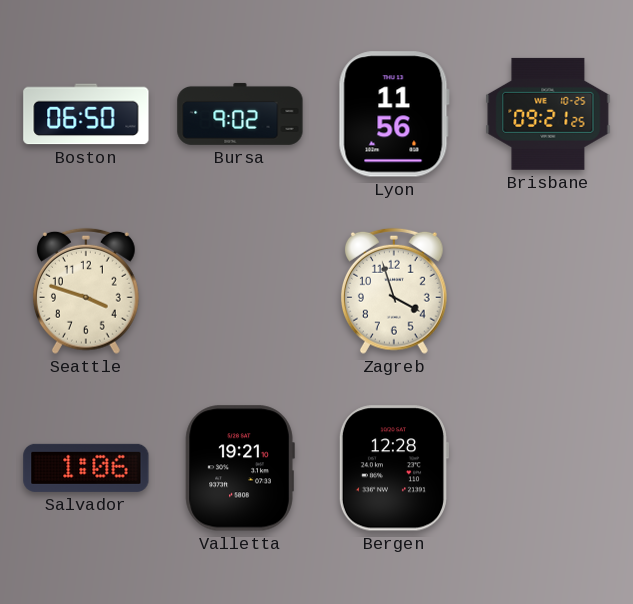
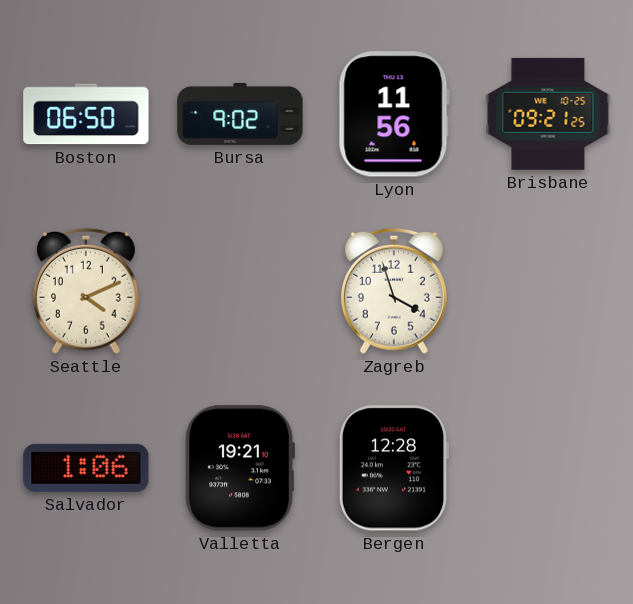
Seattle: 3:48 -> 4:11
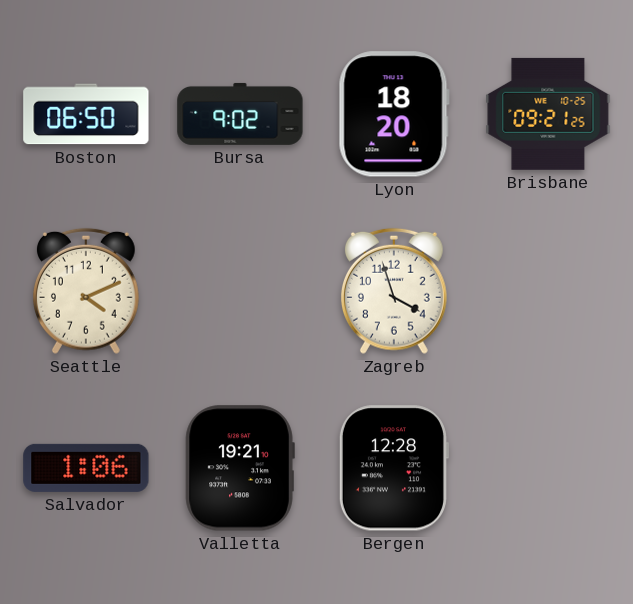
Lyon: 11:56 -> 18:20
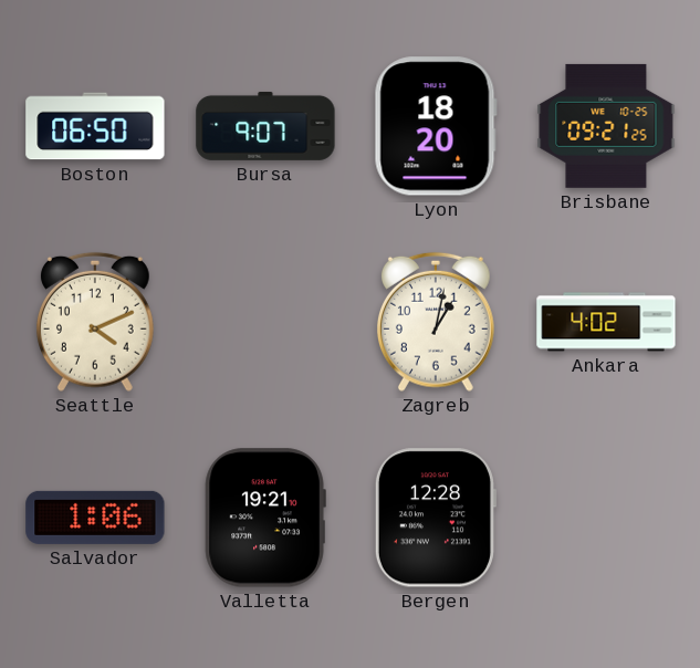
Bursa: 9:02 -> 9:07
Zagreb: 3:57 -> 1:02
Ankara: none -> 4:02
